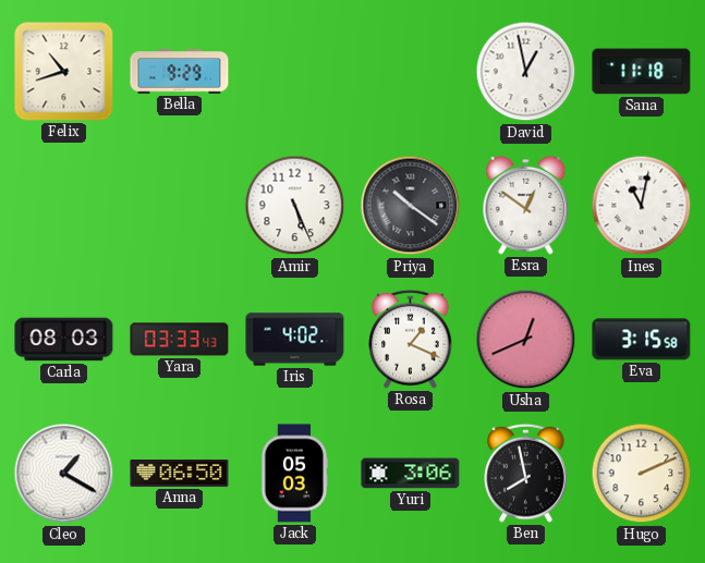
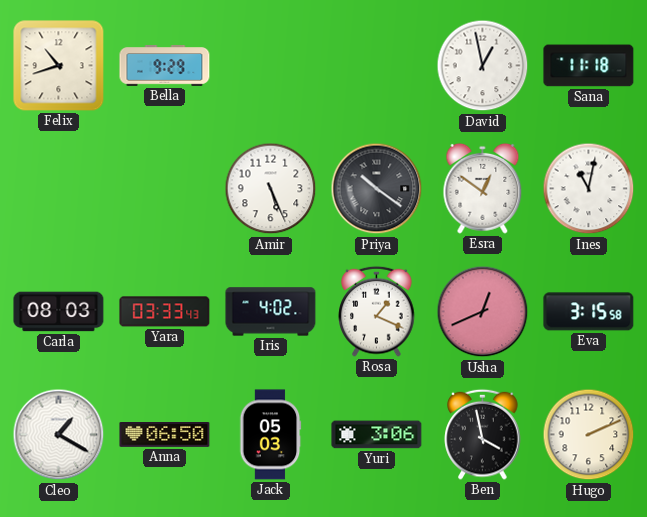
Ben: 7:58 -> 3:58
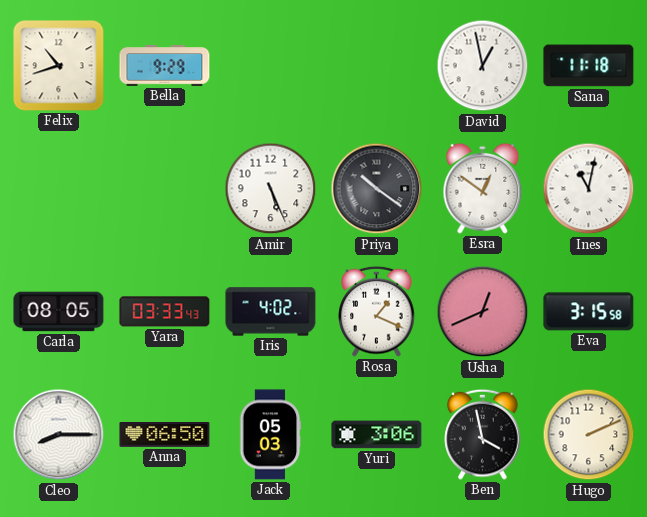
Carla: 08:03 -> 08:05
Cleo: 1:20 -> 8:15
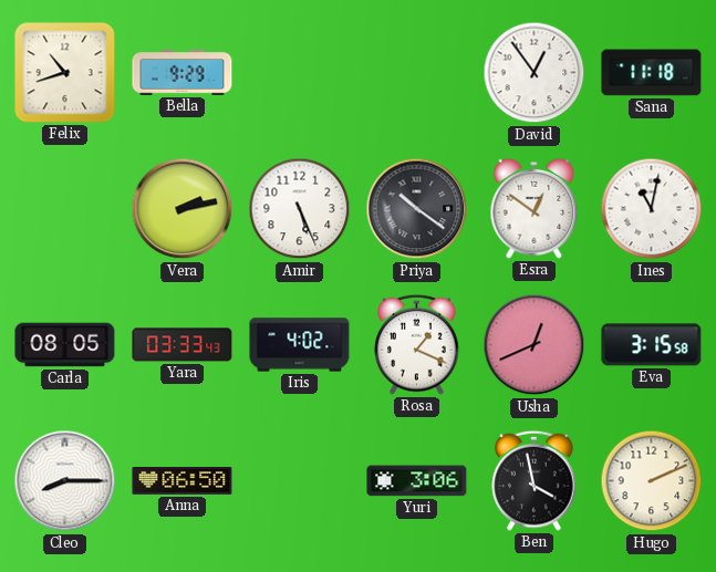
David: 12:58 -> 12:54
Vera: none -> 2:13
Jack: 05:03 -> none
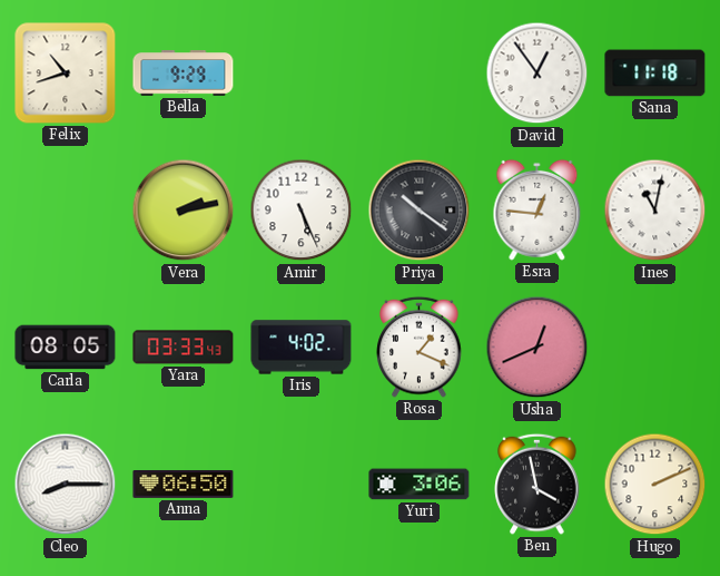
Esra: 12:51 -> 12:46
Eva: 3:15 -> none
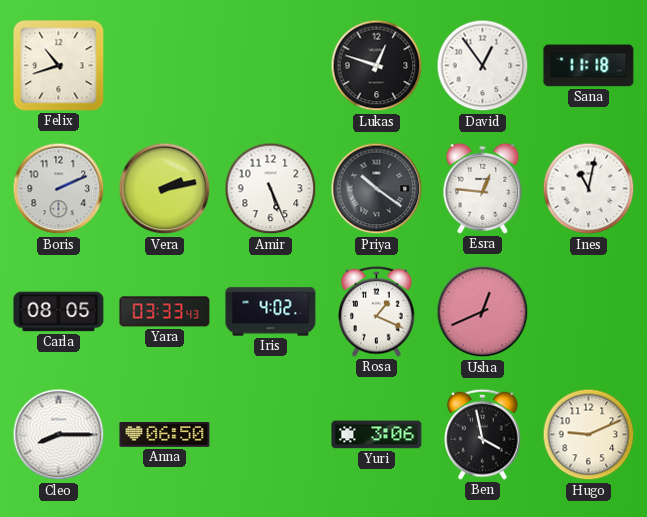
Bella: 9:29 -> none
Lukas: none -> 12:48
Boris: none -> 2:11
Hugo: 2:11 -> 9:11
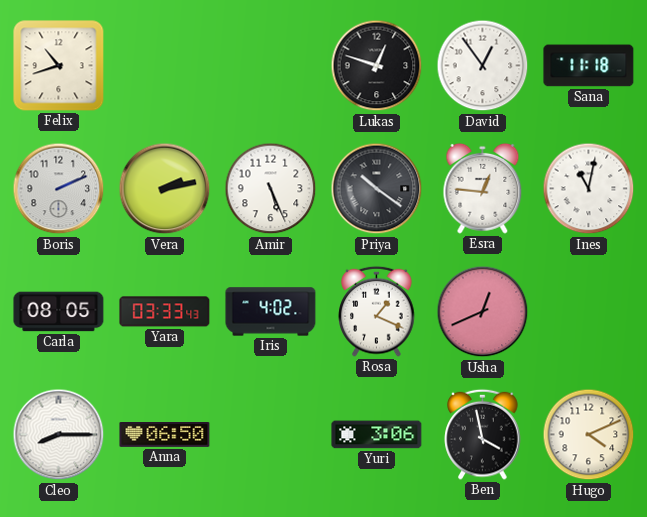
Hugo: 9:11 -> 4:11
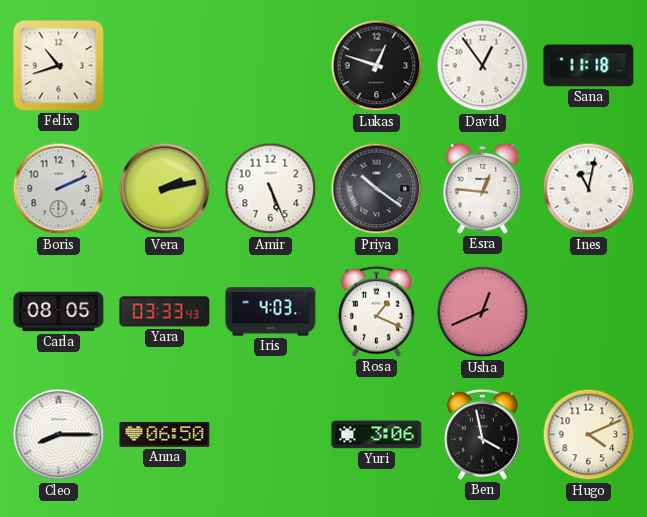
Iris: 4:02 -> 4:03
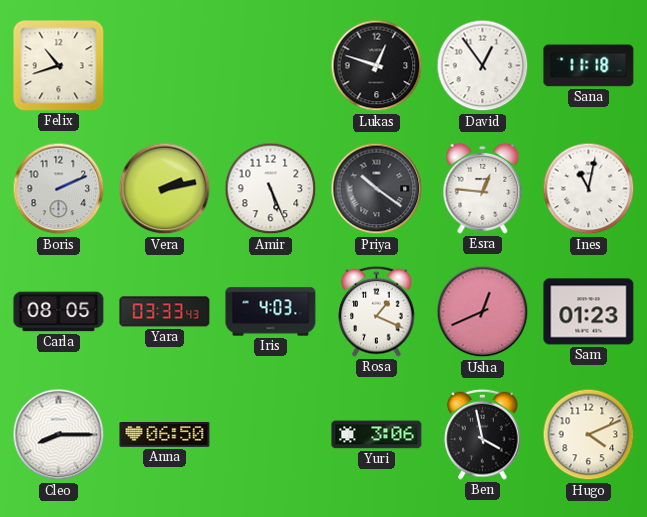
Sam: none -> 01:23
